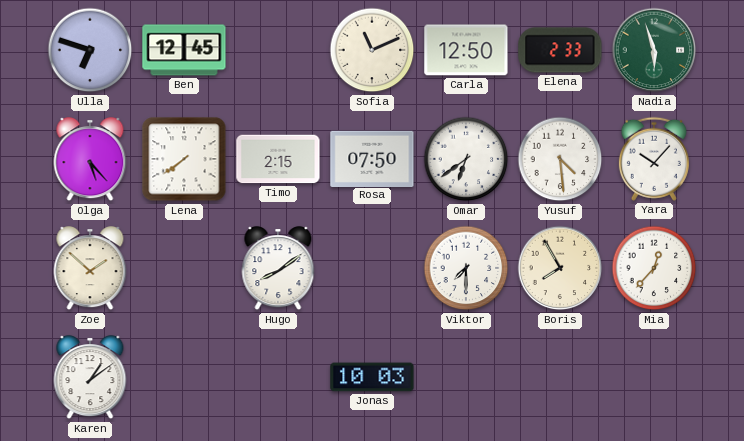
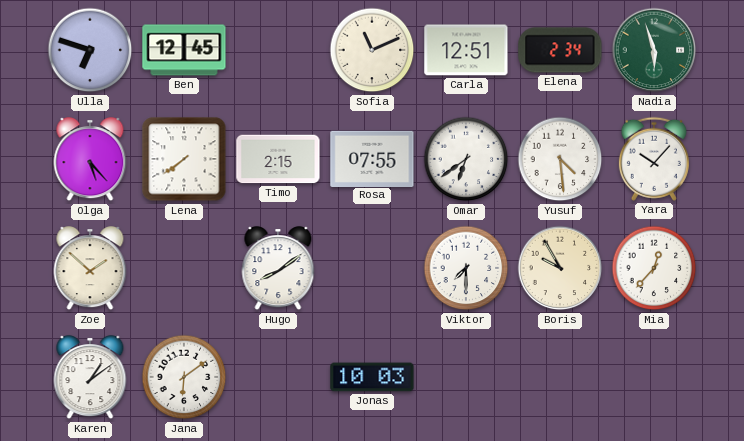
Carla: 12:50 -> 12:51
Elena: 2:33 -> 2:34
Rosa: 07:50 -> 07:55
Boris: 7:55 -> 9:55
Jana: none -> 6:09
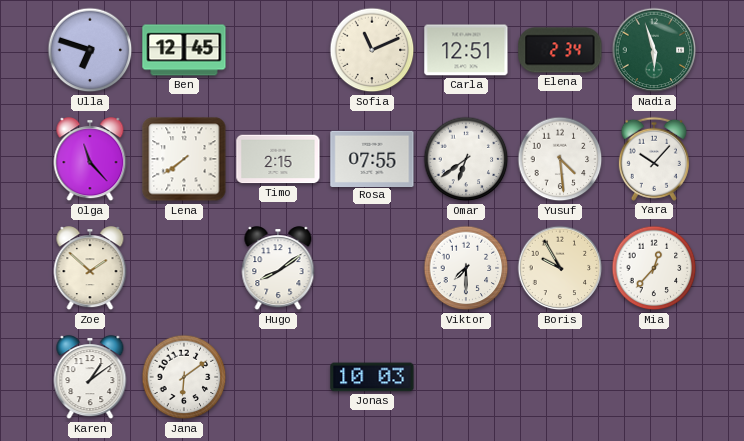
Olga: 5:23 -> 11:23
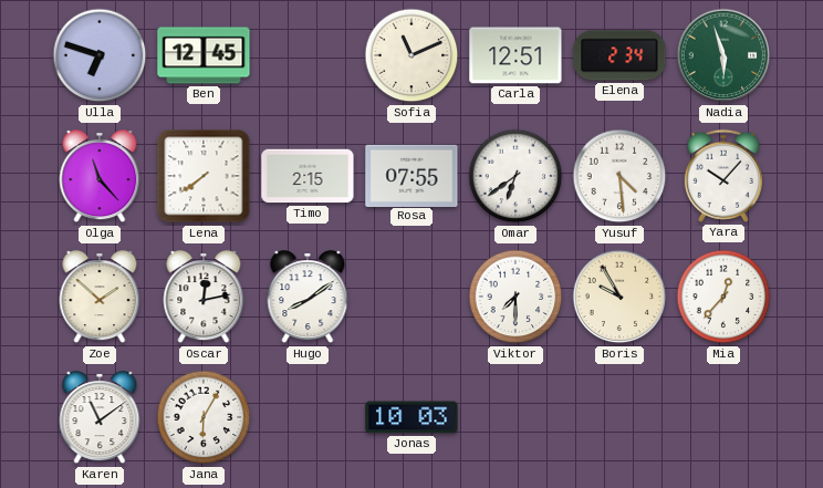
Oscar: none -> 12:13
Karen: 1:09 -> 11:09
Jana: 6:09 -> 6:05
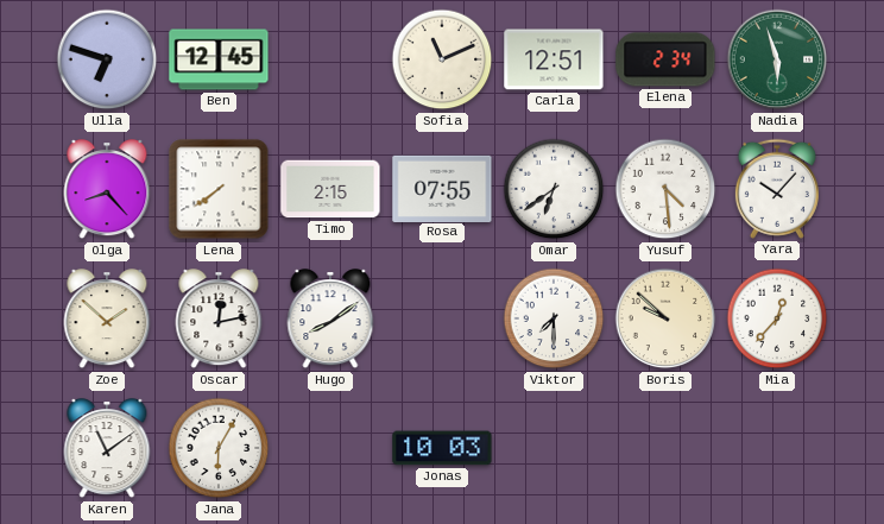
Olga: 11:23 -> 8:23
Boris: 9:55 -> 9:52
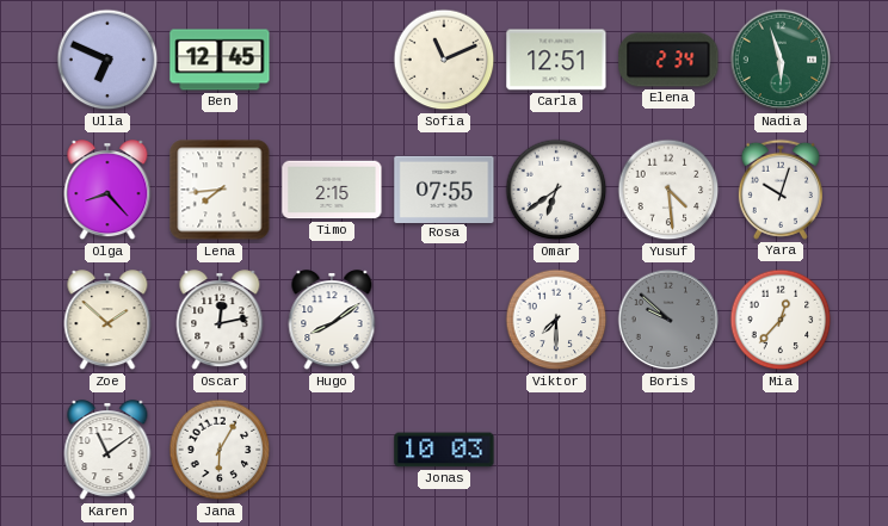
Ulla: 6:48 -> 6:49
Lena: 7:39 -> 7:44
Yara: 10:07 -> 10:03
Boris dial: cream -> grey
